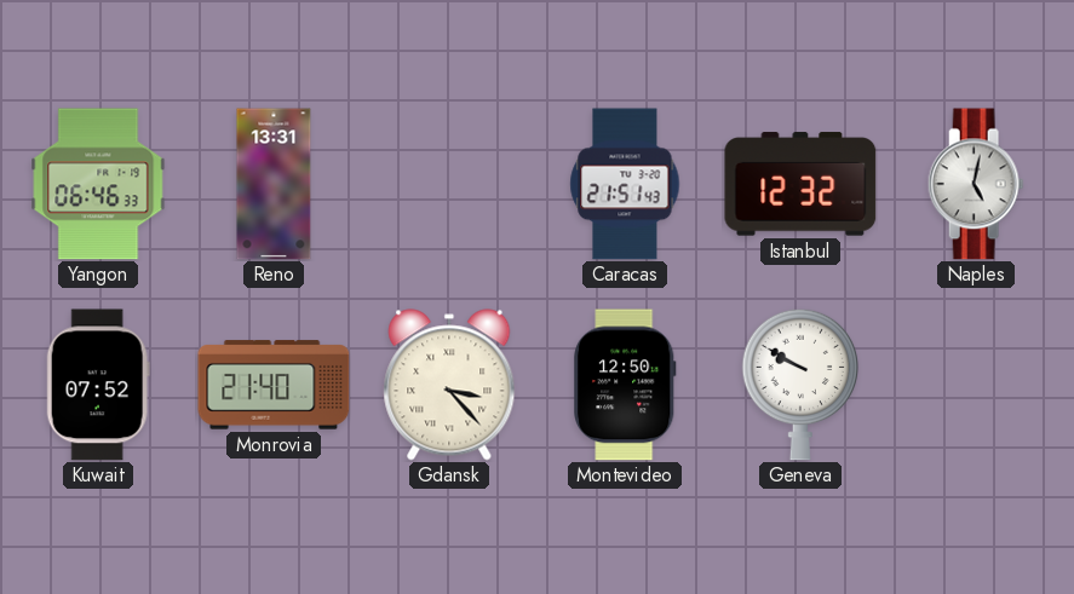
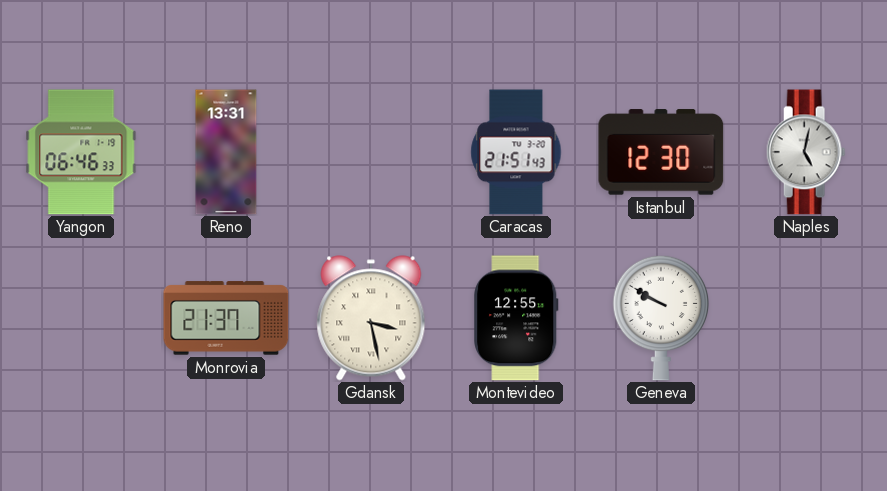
Istanbul: 12:32 -> 12:30
Kuwait: 07:52 -> none
Monrovia: 21:40 -> 21:37
Gdansk: 3:23 -> 3:28
Montevideo: 12:50 -> 12:55
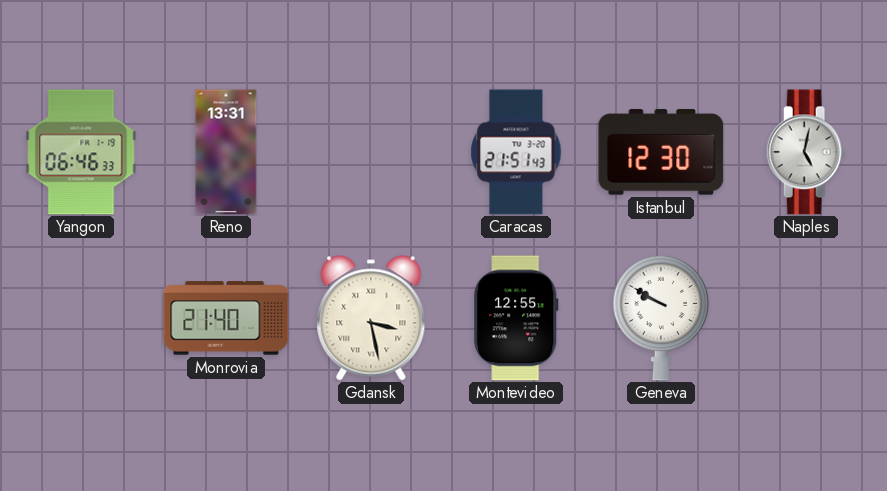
Monrovia: 21:37 -> 21:40
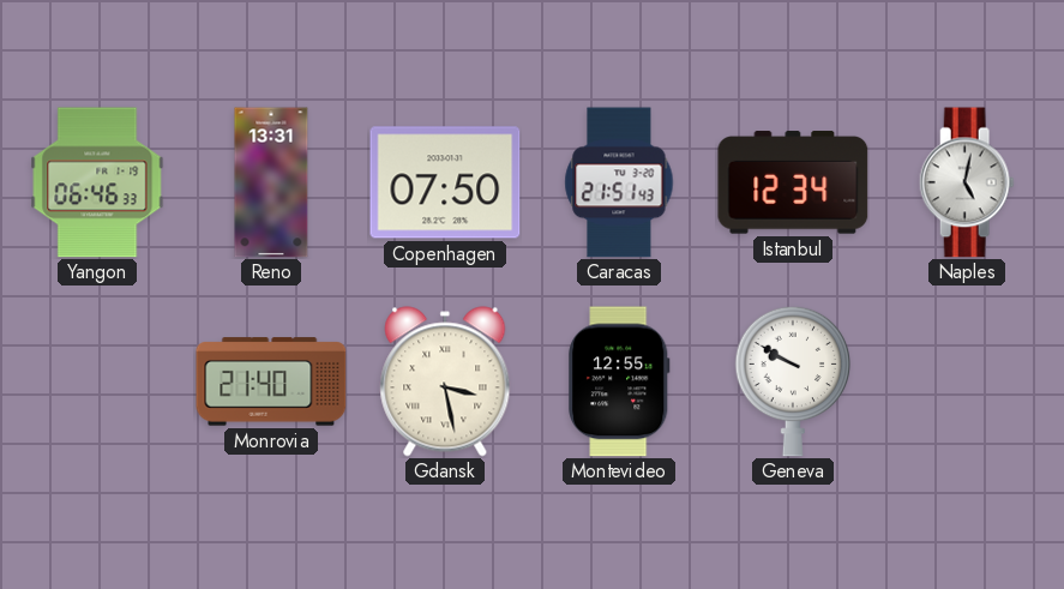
Copenhagen: none -> 07:50
Istanbul: 12:30 -> 12:34
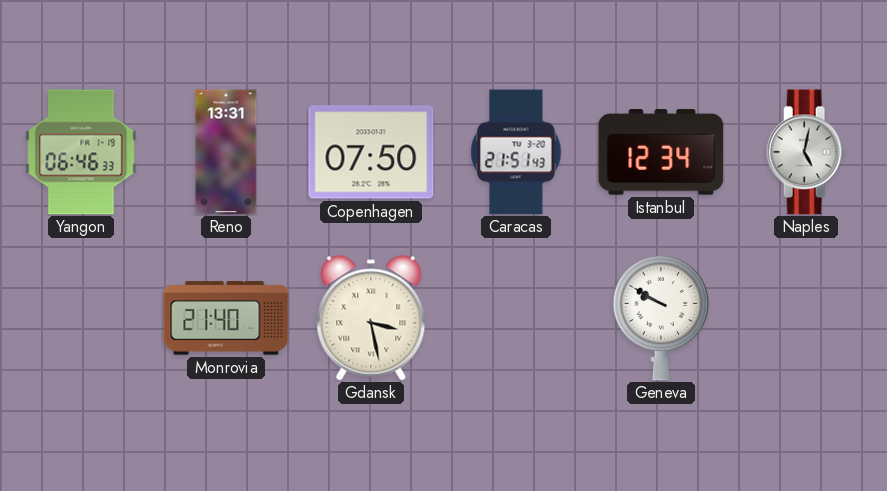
Montevideo: 12:55 -> none
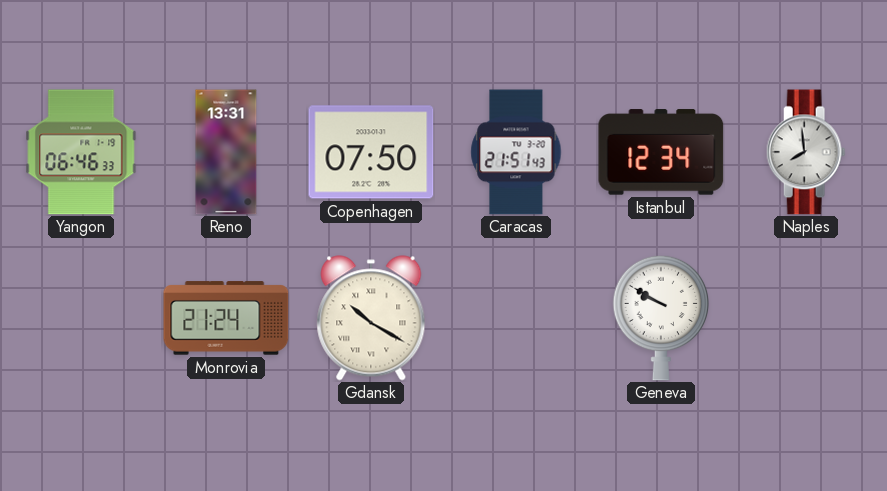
Naples: 5:02 -> 7:59
Monrovia: 21:40 -> 21:24
Gdansk: 3:28 -> 10:20
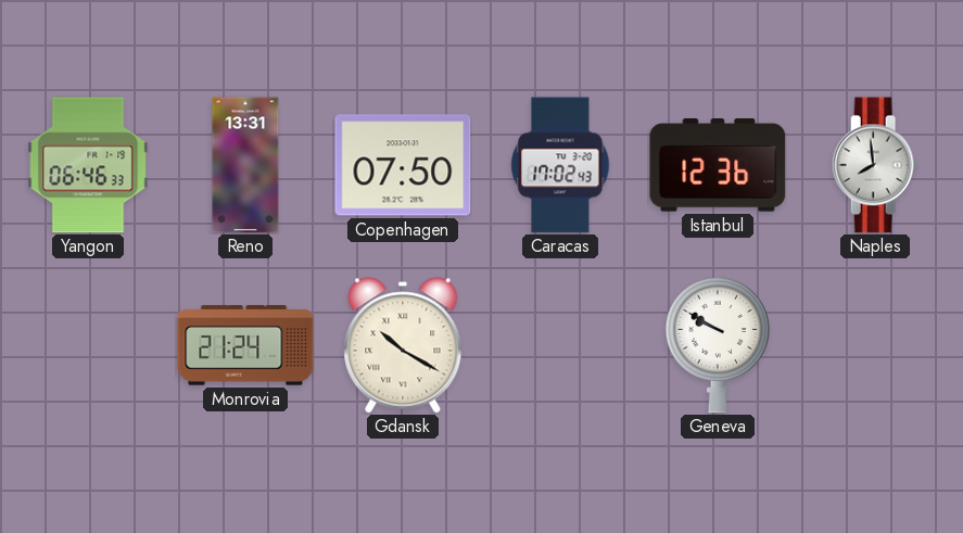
Caracas: 21:51 -> 17:02
Istanbul: 12:34 -> 12:36
